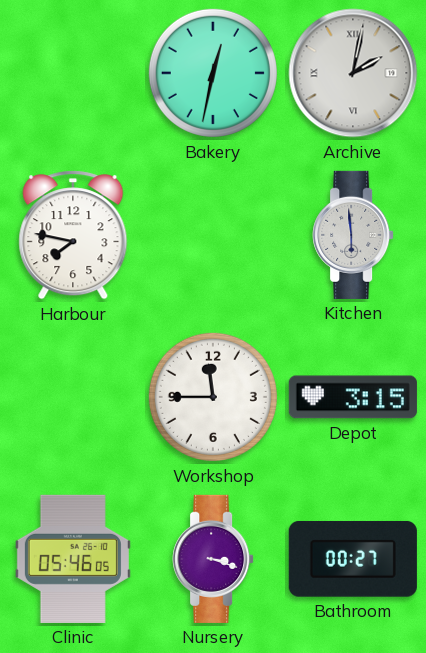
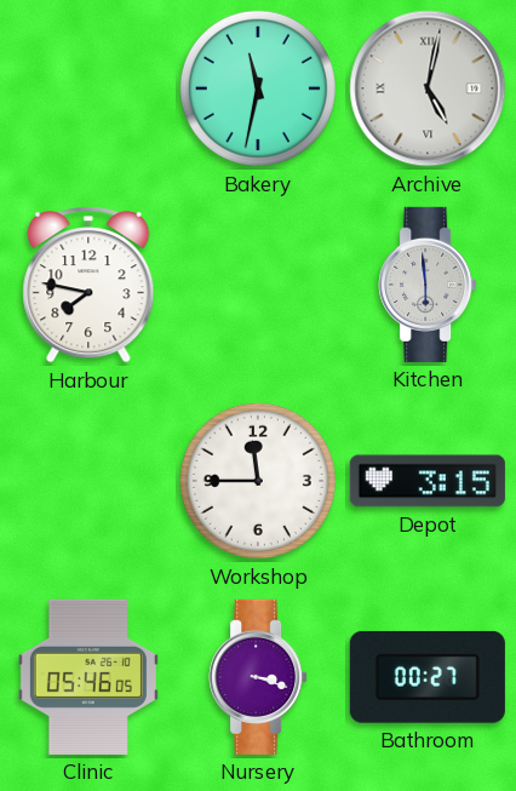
Bakery: 12:32 -> 11:32
Archive: 2:02 -> 5:02
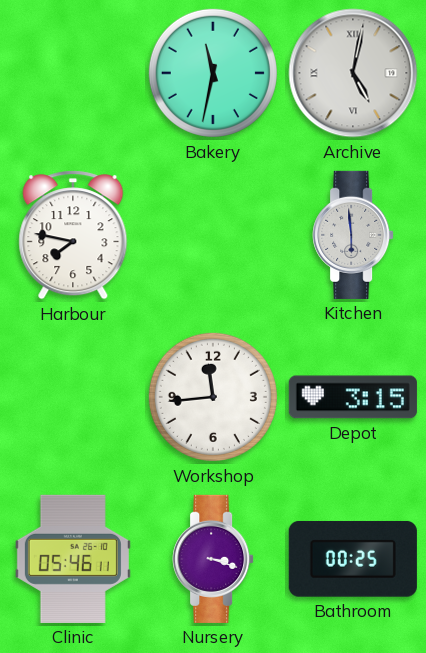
Workshop: 11:45 -> 11:44
Clinic: 05:46:05 -> 05:46:11
Bathroom: 00:27 -> 00:25
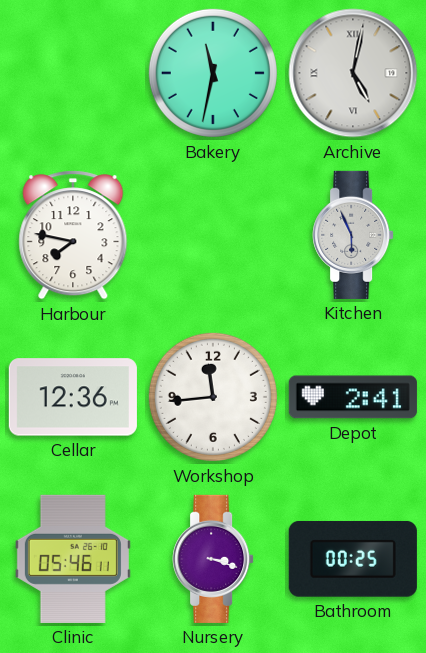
Kitchen: 5:59 -> 5:56
Cellar: none -> 12:36
Depot: 3:15 -> 2:41
